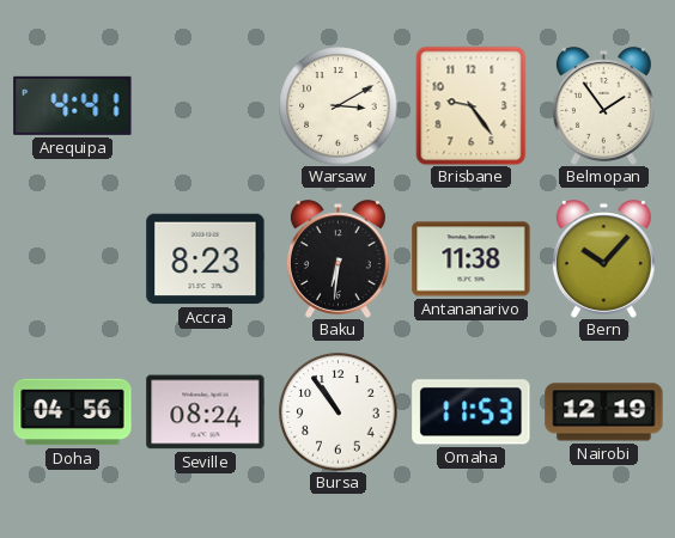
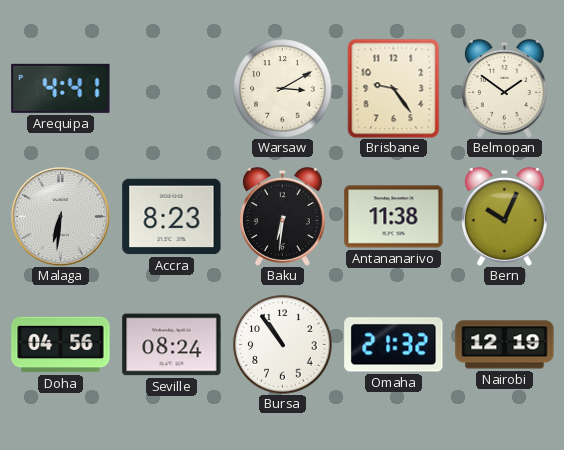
Belmopan: 1:54 -> 1:51
Malaga: none -> 6:31
Bern: 10:07 -> 10:04
Omaha: 11:53 -> 21:32
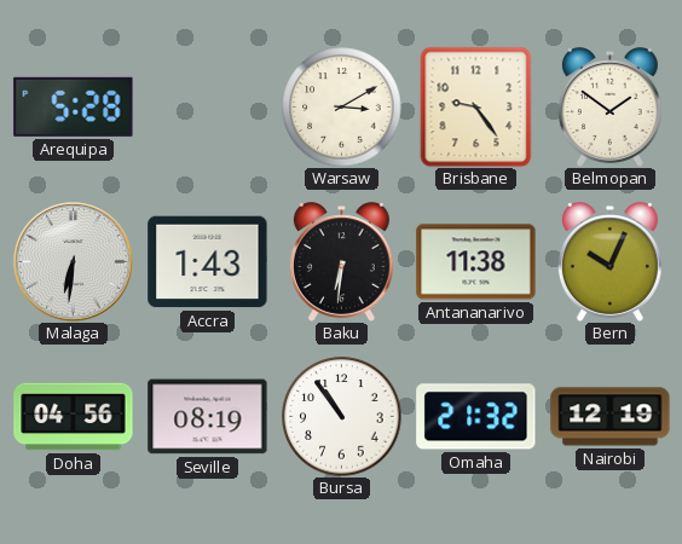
Arequipa: 4:41 -> 5:28
Accra: 8:23 -> 1:43
Seville: 08:24 -> 08:19
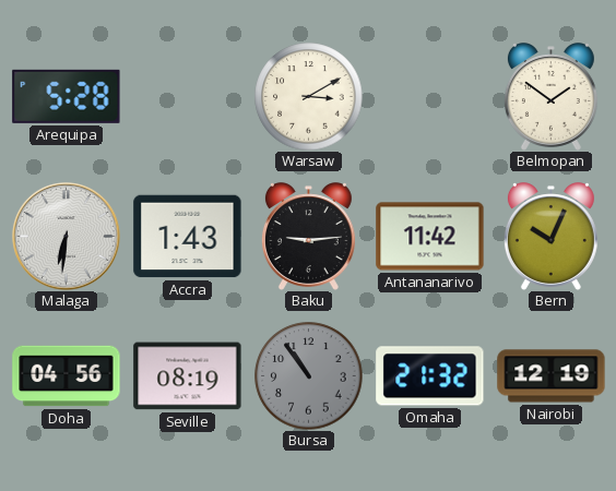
Brisbane: 9:24 -> none
Baku: 6:31 -> 9:14
Antananarivo: 11:38 -> 11:42
Bursa dial: white -> grey
